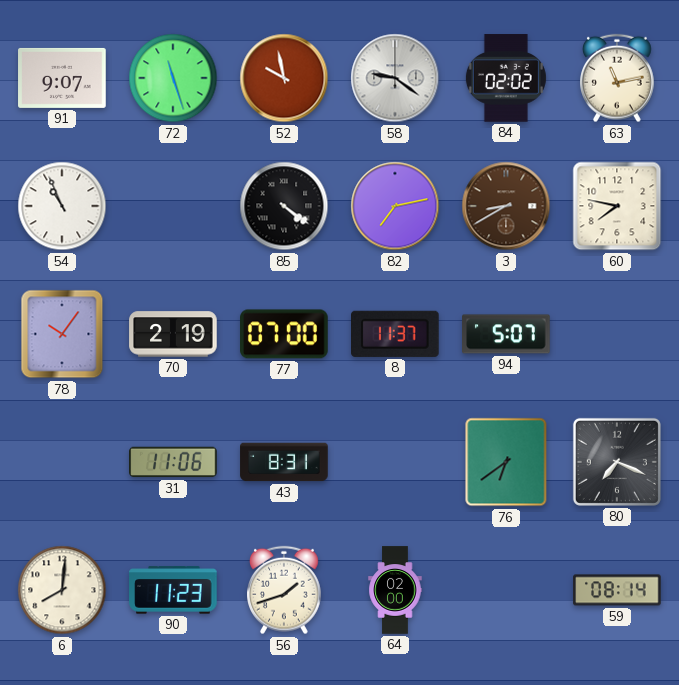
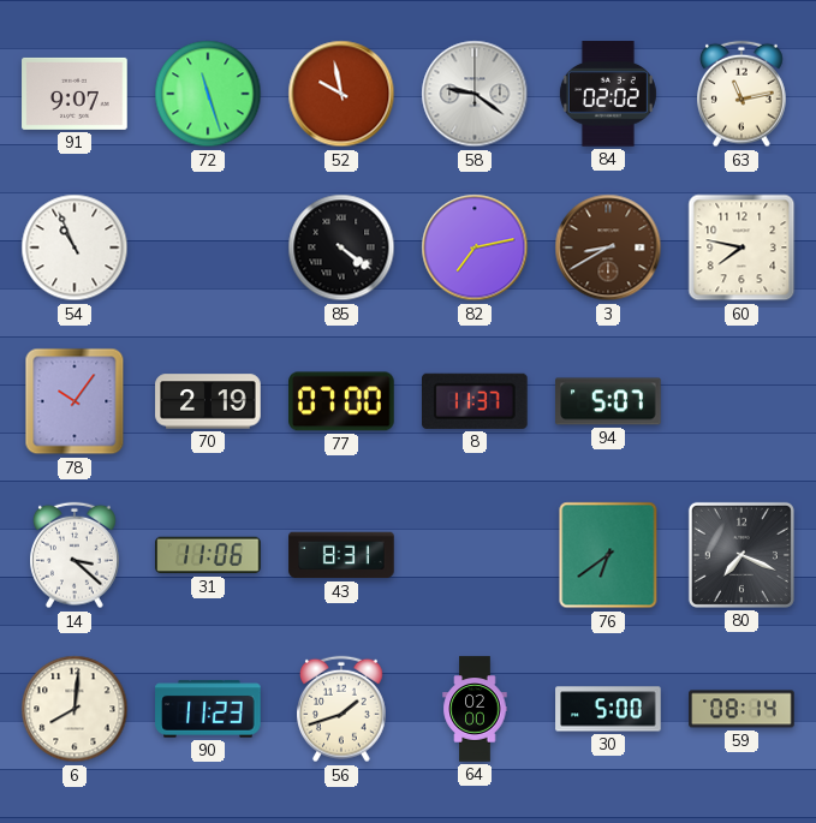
14: none -> 3:22
30: none -> 5:00
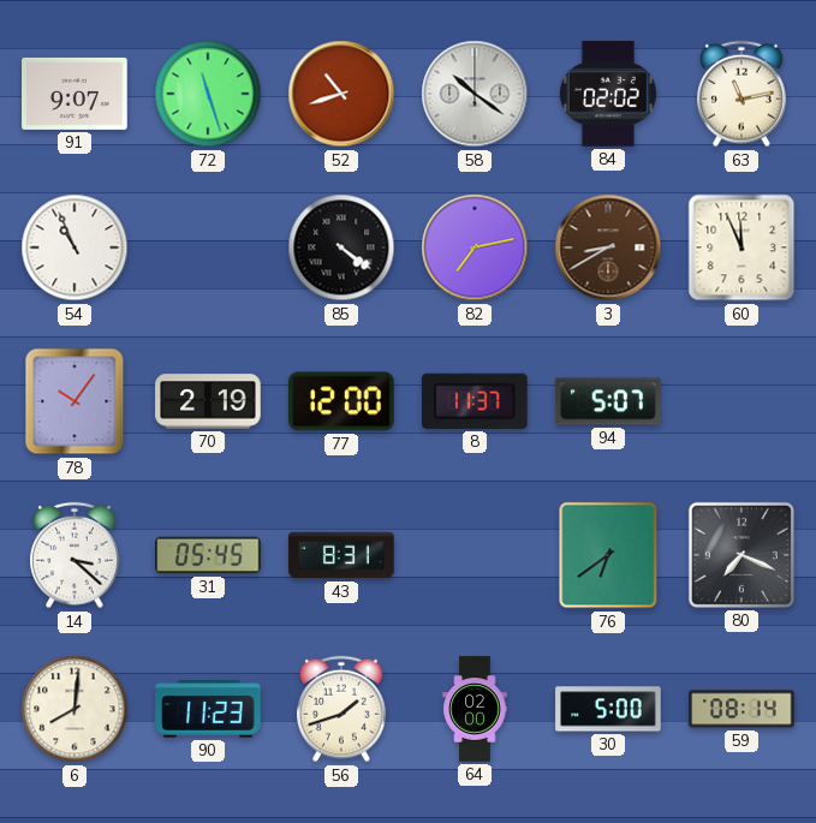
52: 9:58 -> 10:42
58: 9:21 -> 10:21
60: 7:47 -> 11:56
77: 07:00 -> 12:00
31: 11:06 -> 05:45
